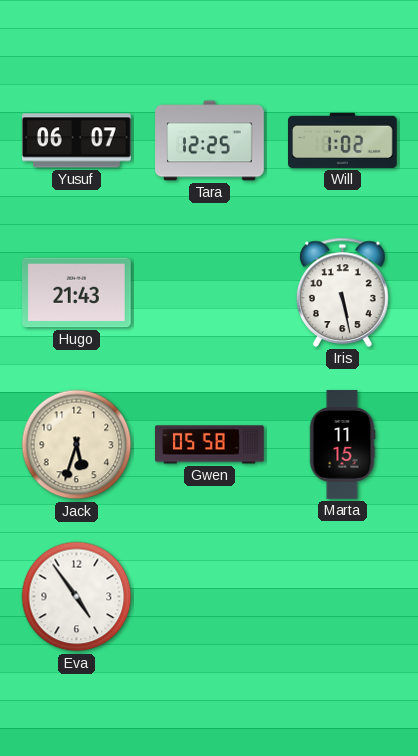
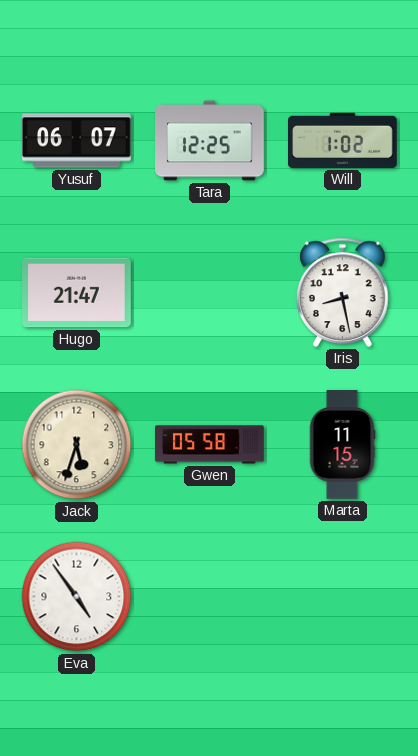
Hugo: 21:43 -> 21:47
Iris: 5:28 -> 8:28
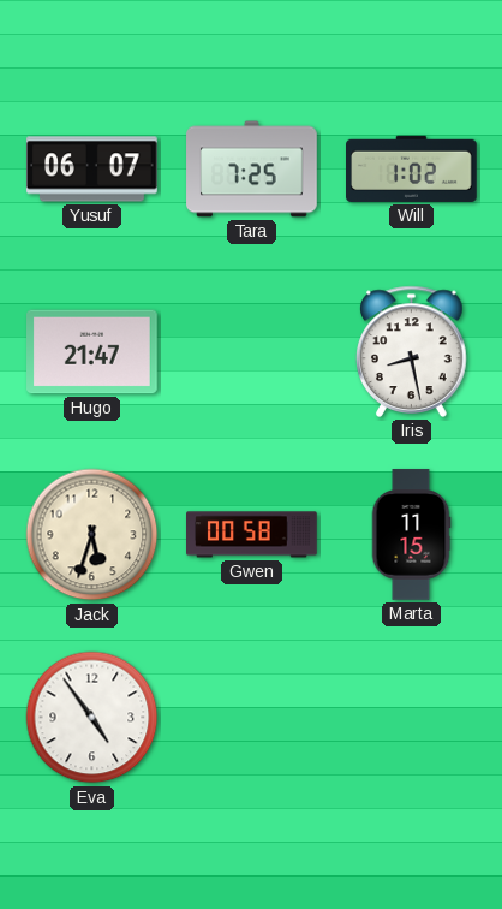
Tara: 12:25 -> 7:25
Gwen: 05:58 -> 00:58
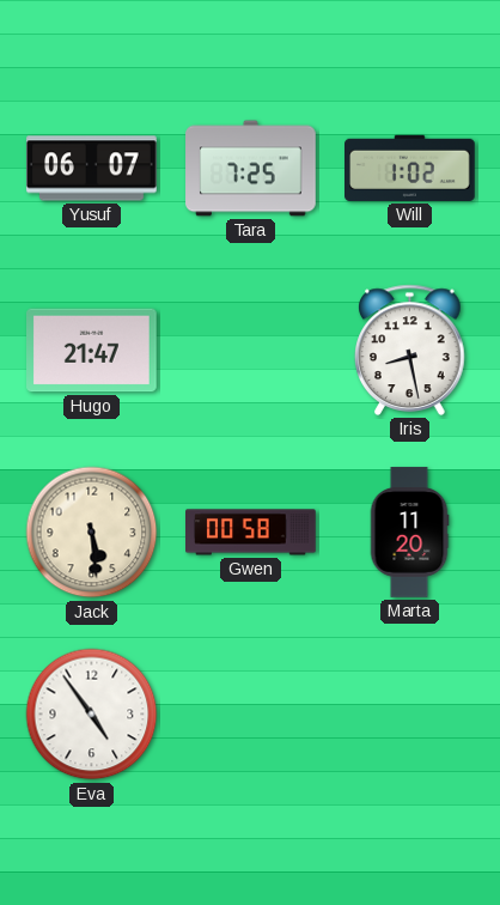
Jack: 5:33 -> 5:29
Marta: 11:15 -> 11:20
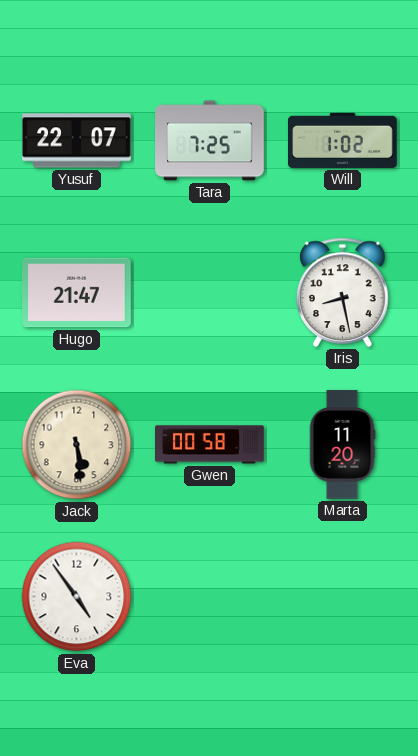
Yusuf: 06:07 -> 22:07
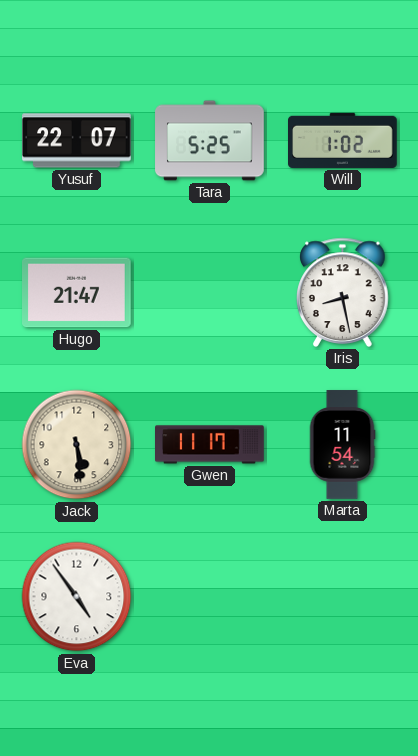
Tara: 7:25 -> 5:25
Gwen: 00:58 -> 11:17
Marta: 11:20 -> 11:54
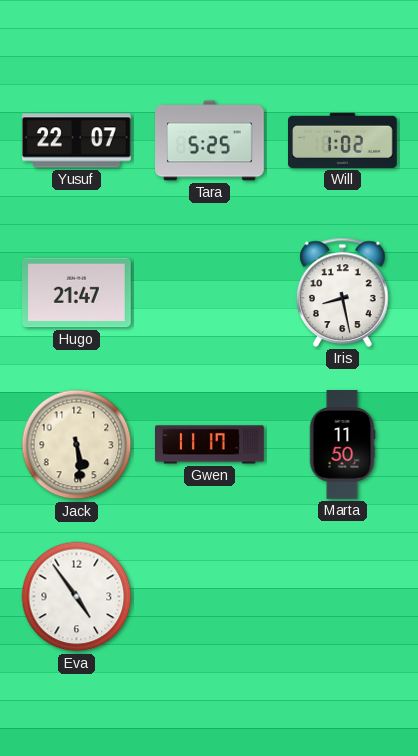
Marta: 11:54 -> 11:50
